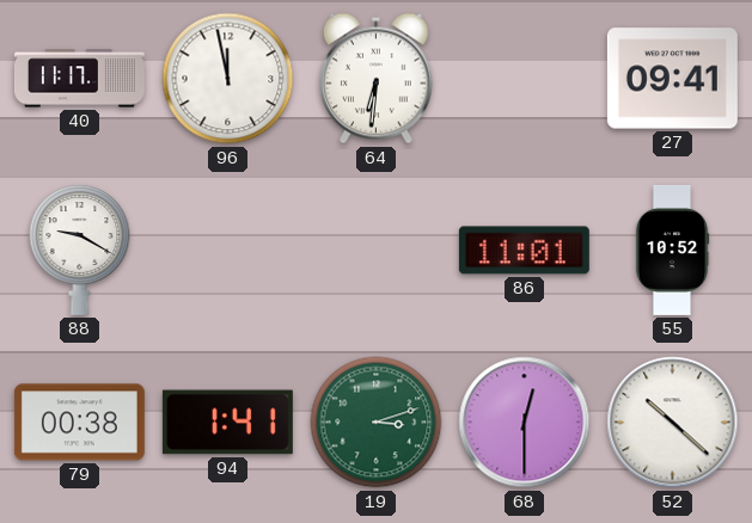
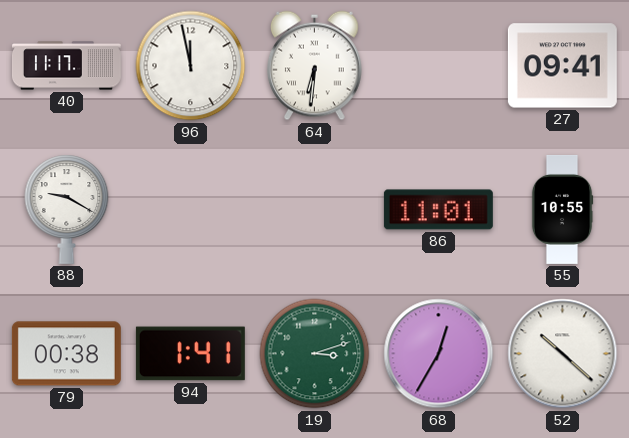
55: 10:52 -> 10:55
68: 12:30 -> 12:35
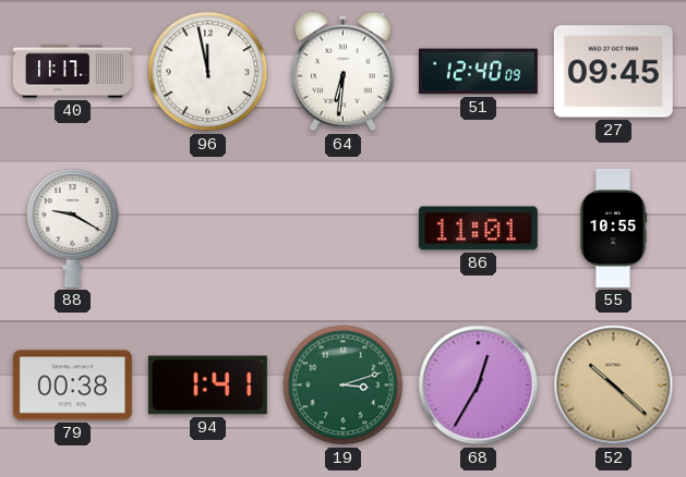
51: none -> 12:40
27: 09:41 -> 09:45
52 dial: white -> champagne
